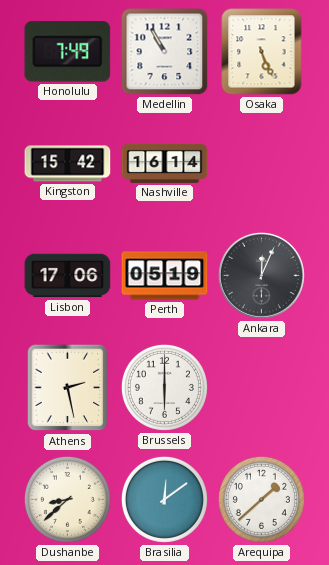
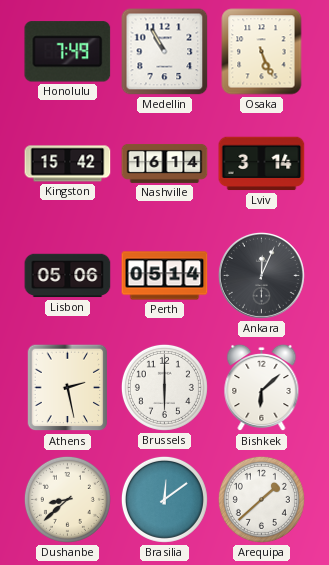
Lviv: none -> 3:14
Lisbon: 17:06 -> 05:06
Perth: 05:19 -> 05:14
Bishkek: none -> 6:08
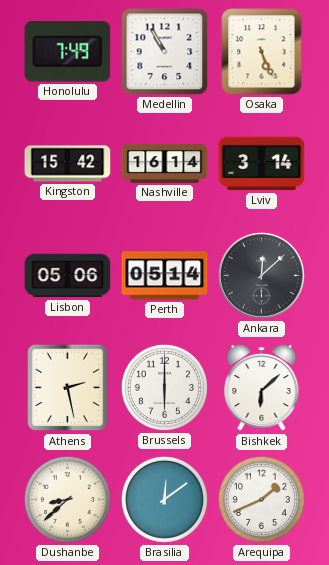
Ankara: 12:04 -> 12:08
Arequipa: 1:38 -> 1:41
